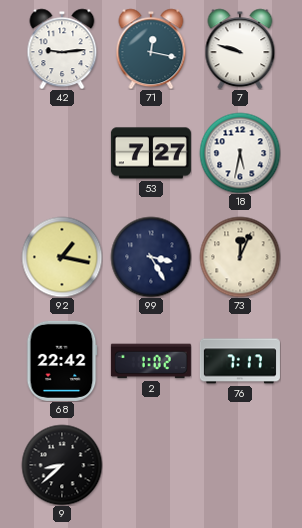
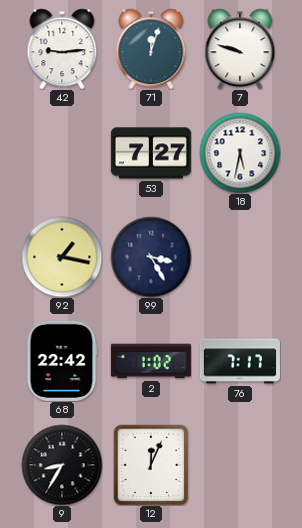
71: 12:17 -> 12:03
73: 12:04 -> none
9: 8:38 -> 8:35
12: none -> 12:04
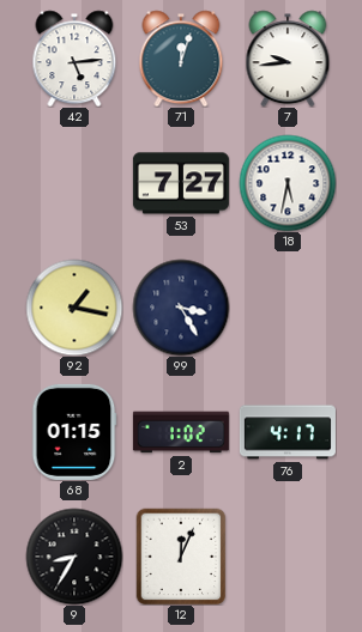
42: 9:14 -> 5:14
7: 9:48 -> 9:44
68: 22:42 -> 01:15
76: 7:17 -> 4:17
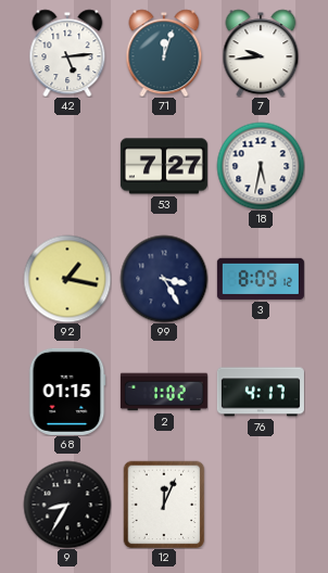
3: none -> 8:09
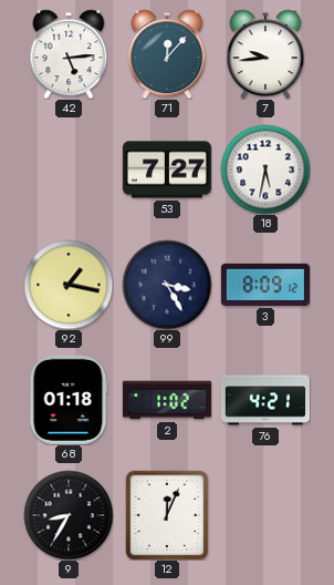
71: 12:03 -> 12:07
68: 01:15 -> 01:18
76: 4:17 -> 4:21
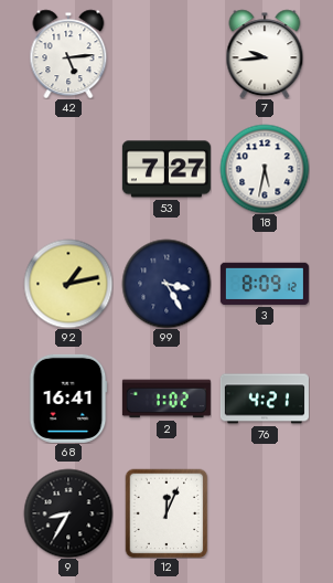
71: 12:07 -> none
92: 1:17 -> 1:13
68: 01:18 -> 16:41
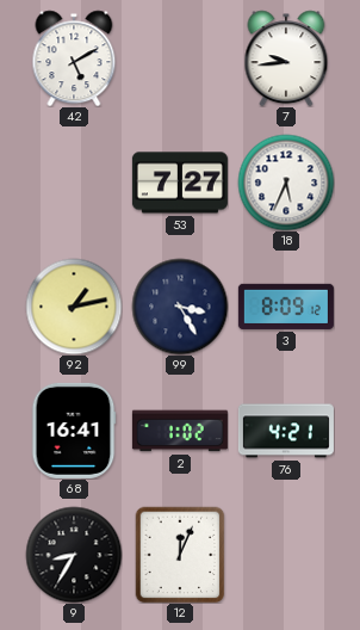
42: 5:14 -> 5:10
18: 5:32 -> 5:34
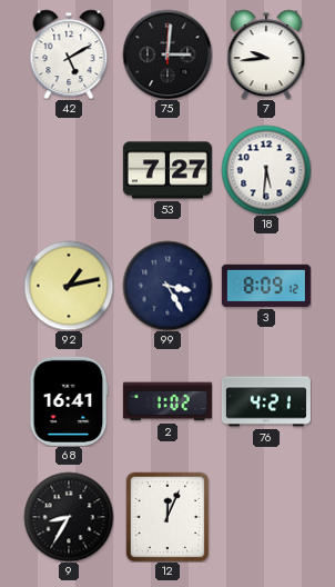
75: none -> 3:01
18: 5:34 -> 5:31
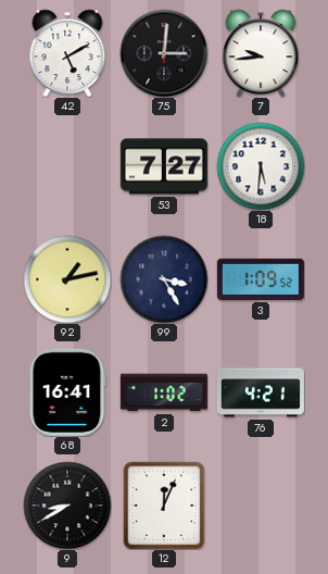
3: 8:09 -> 1:09
9: 8:35 -> 8:40
